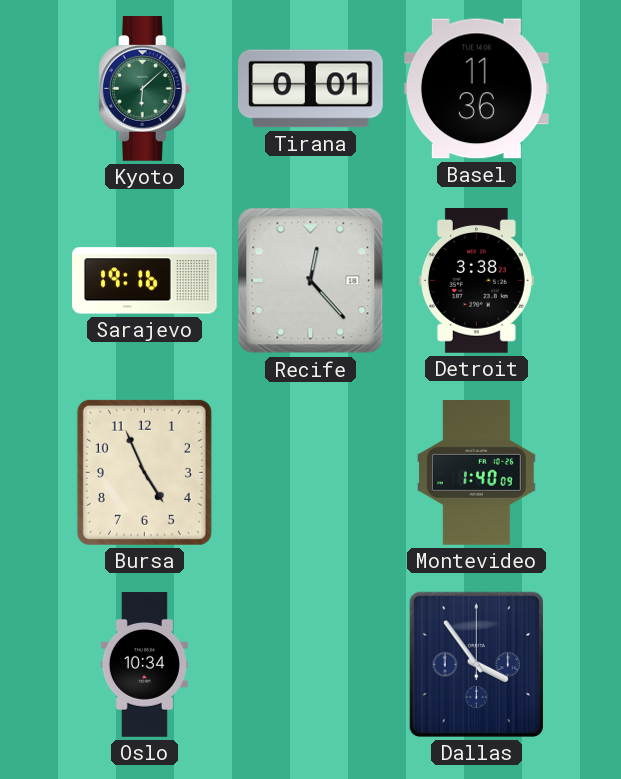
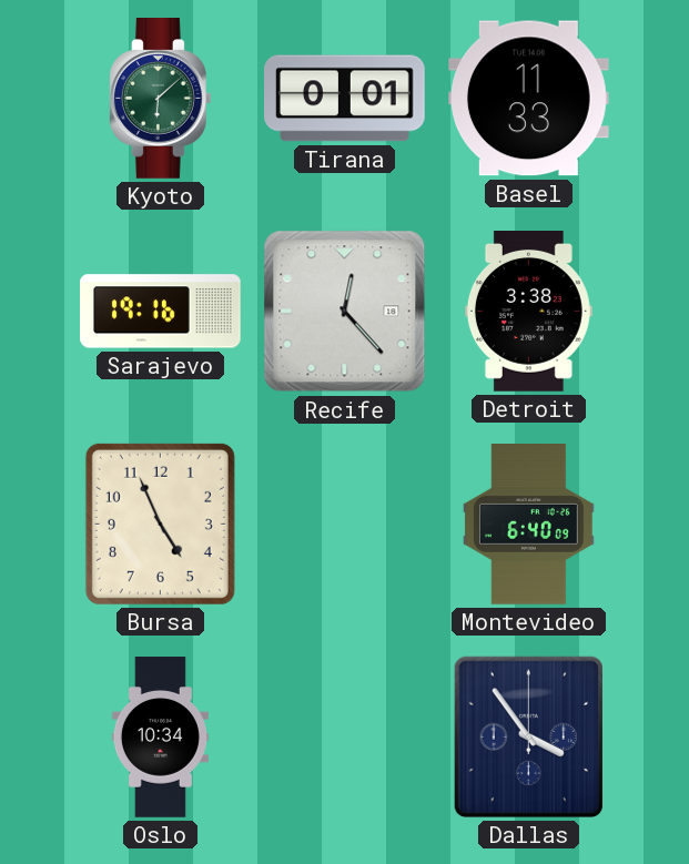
Basel: 11:36 -> 11:33
Montevideo: 1:40 -> 6:40
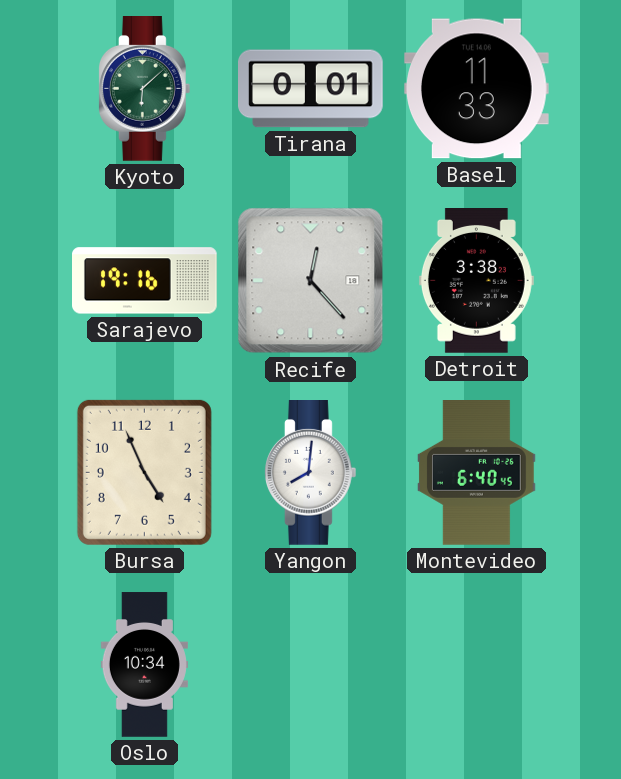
Yangon: none -> 8:01
Montevideo: 6:40:09 -> 6:40:45
Dallas: 3:54 -> none
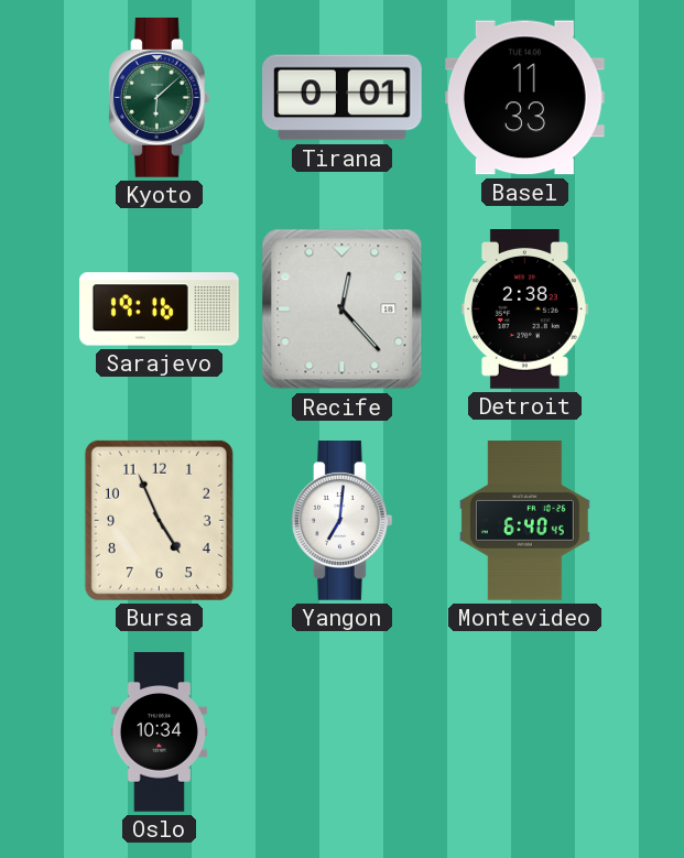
Detroit: 3:38 -> 2:38
Yangon: 8:01 -> 7:01
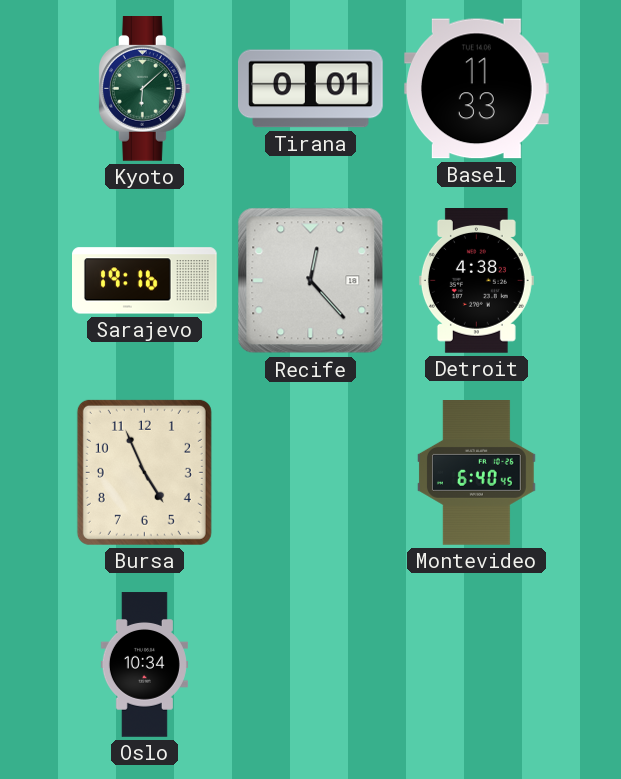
Detroit: 2:38 -> 4:38
Yangon: 7:01 -> none
